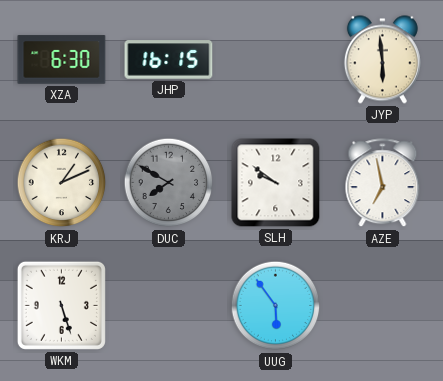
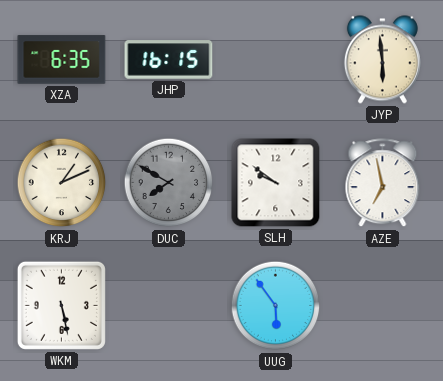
XZA: 6:30 -> 6:35
WKM: 5:27 -> 5:28
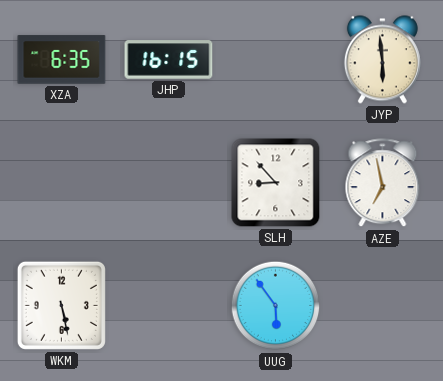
KRJ: 1:11 -> none
DUC: 7:50 -> none
SLH: 9:51 -> 8:53
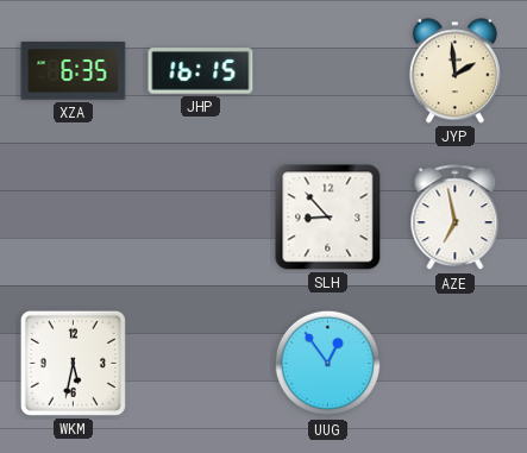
JYP: 5:59 -> 1:59
WKM: 5:28 -> 5:32
UUG: 5:54 -> 12:54
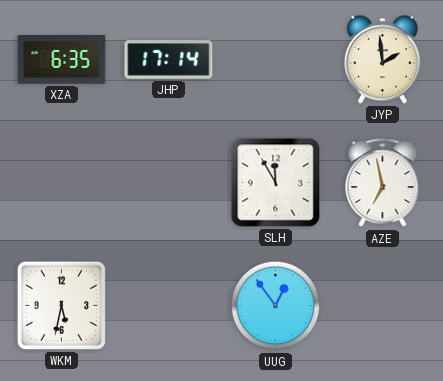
JHP: 16:15 -> 17:14
SLH: 8:53 -> 11:55
